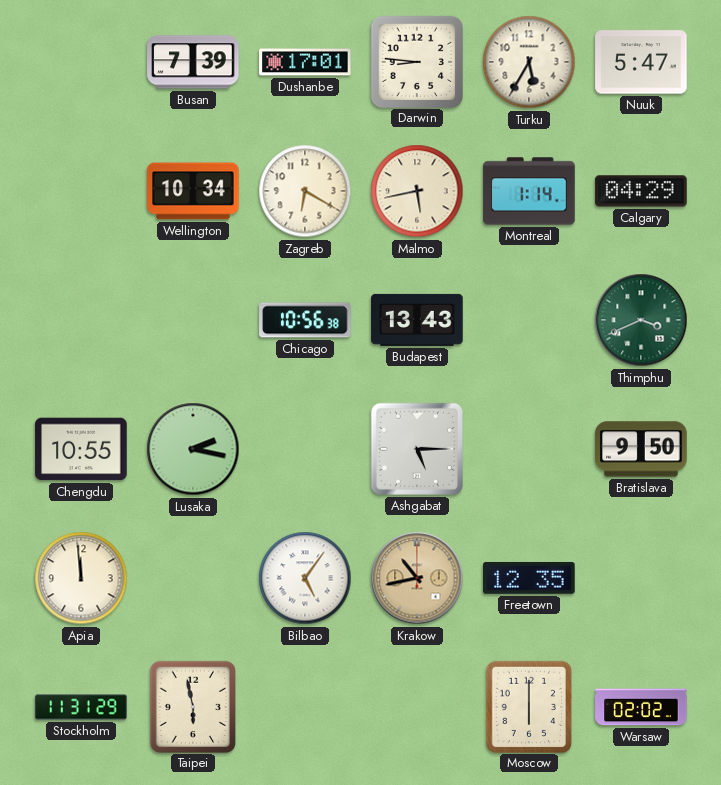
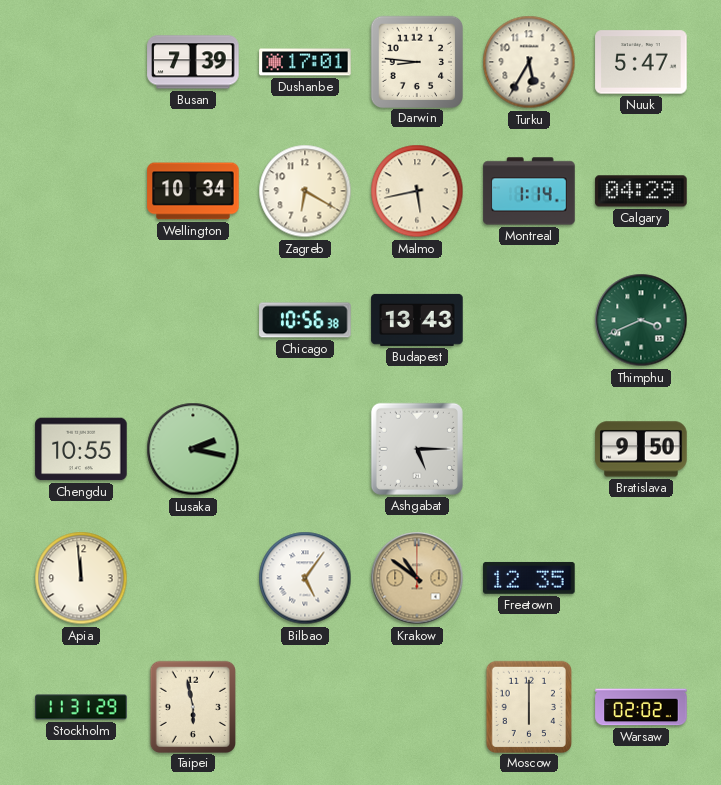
Krakow: 10:43 -> 10:51
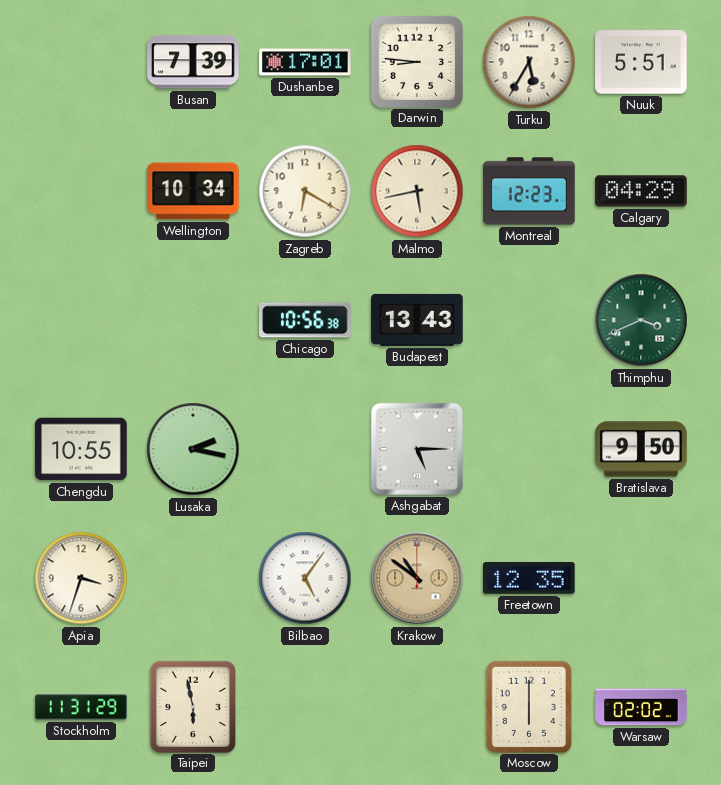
Nuuk: 5:47 -> 5:51
Montreal: 1:14 -> 12:23
Apia: 11:59 -> 3:33
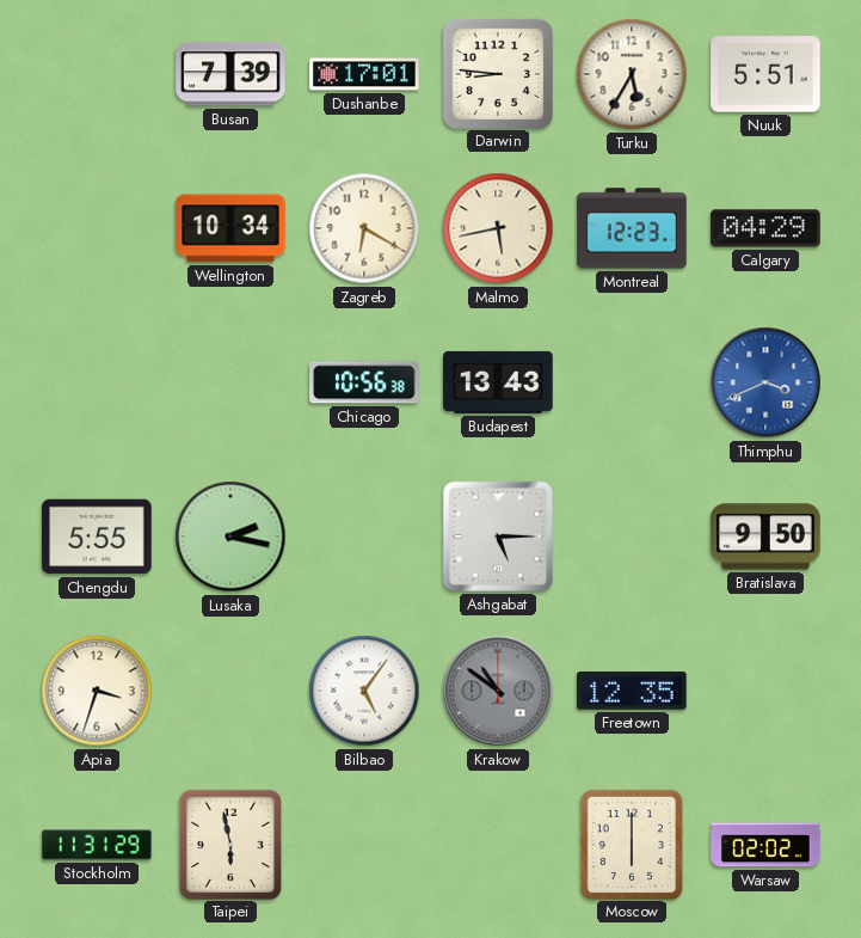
Thimphu dial: green -> blue
Chengdu: 10:55 -> 5:55
Krakow dial: champagne -> grey
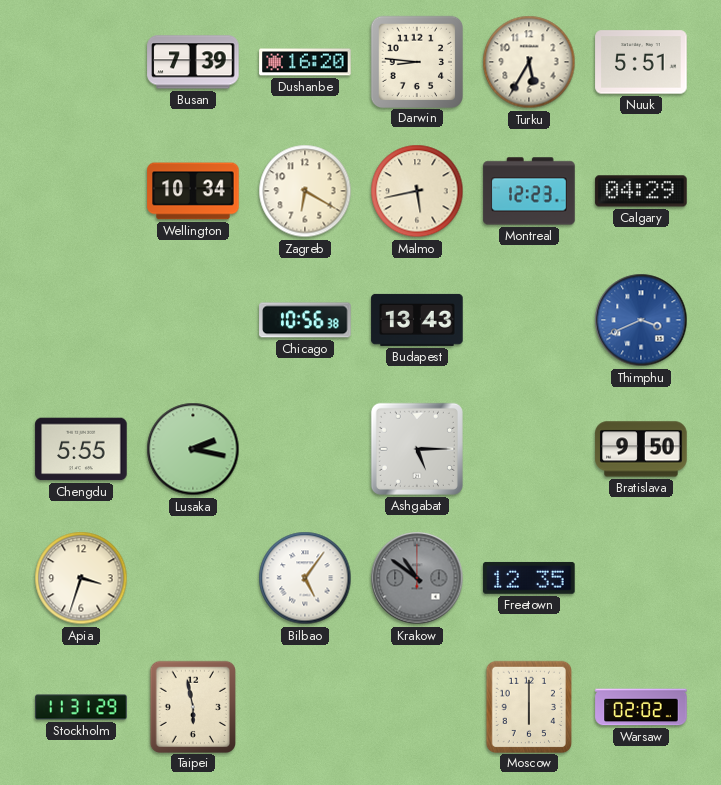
Dushanbe: 17:01 -> 16:20
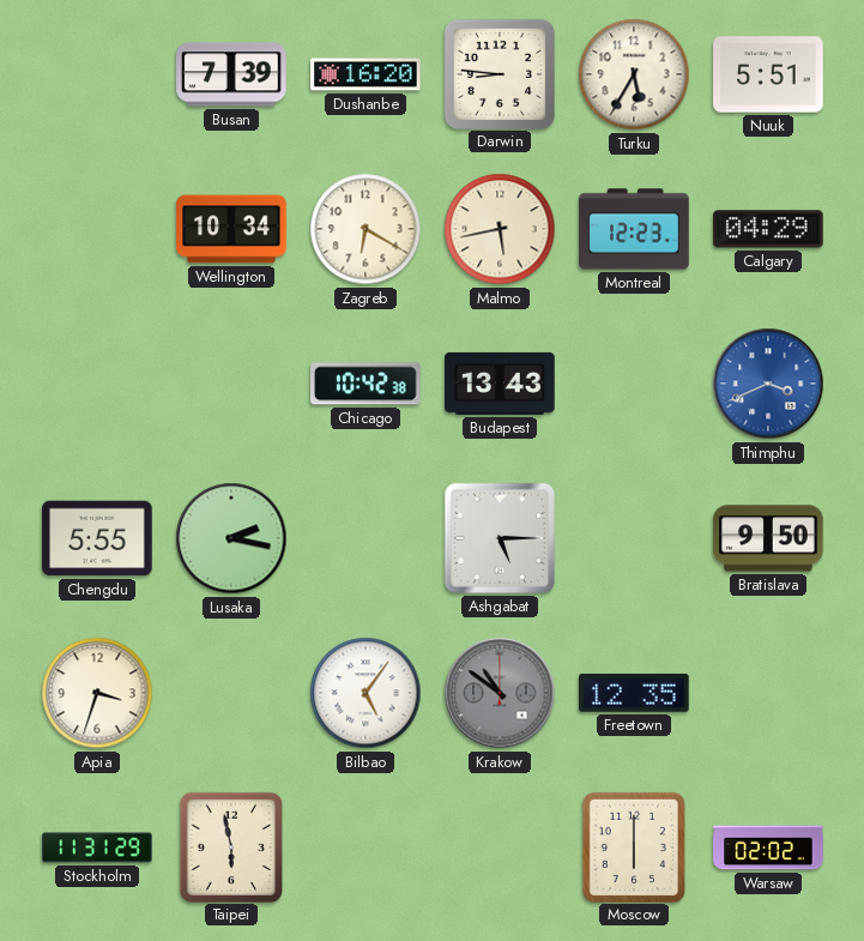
Chicago: 10:56 -> 10:42
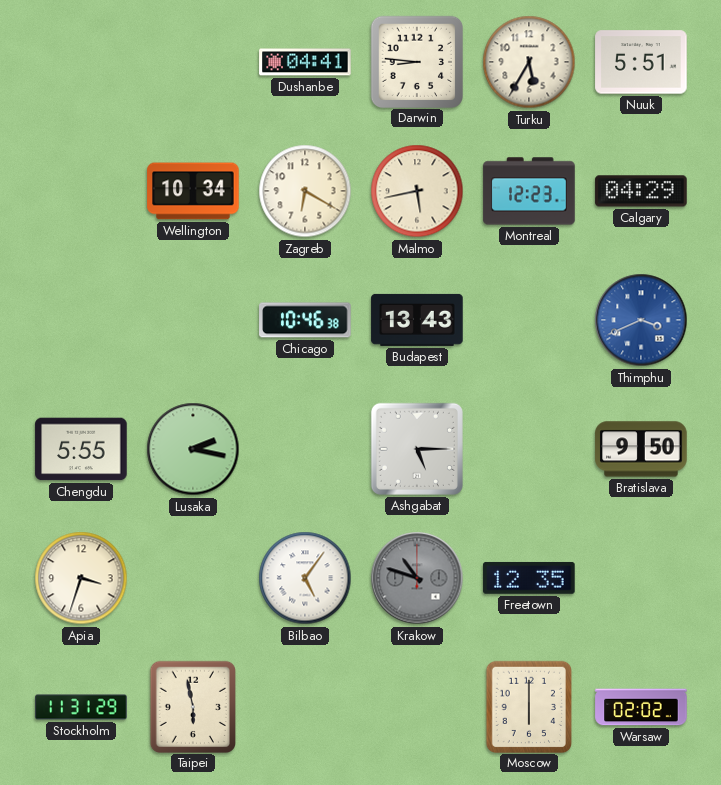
Busan: 7:39 -> none
Dushanbe: 16:20 -> 04:41
Chicago: 10:42 -> 10:46
Krakow: 10:51 -> 10:48
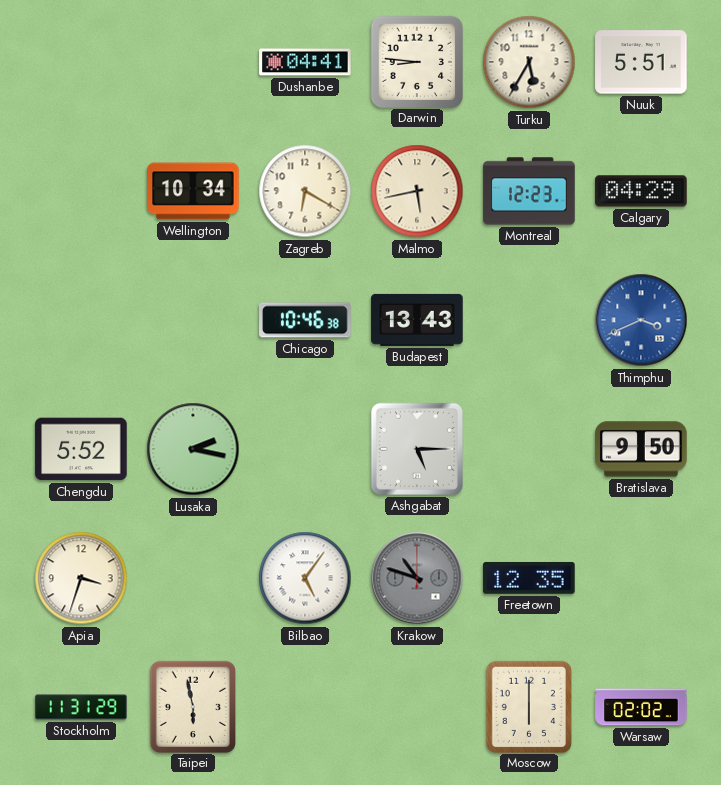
Chengdu: 5:55 -> 5:52
